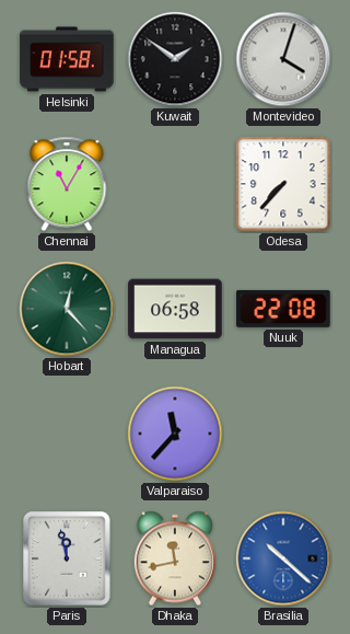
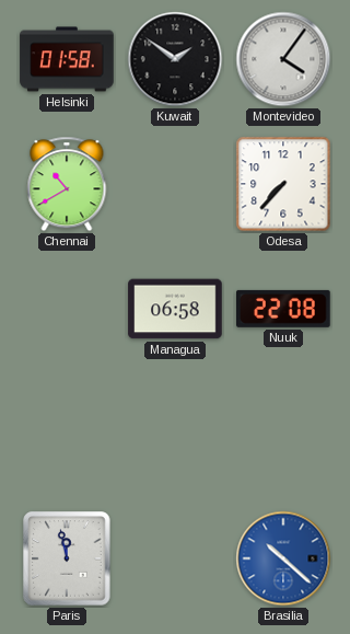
Montevideo: 4:03 -> 4:06
Chennai: 11:05 -> 10:40
Hobart: 12:23 -> none
Valparaiso: 11:37 -> none
Dhaka: 11:43 -> none
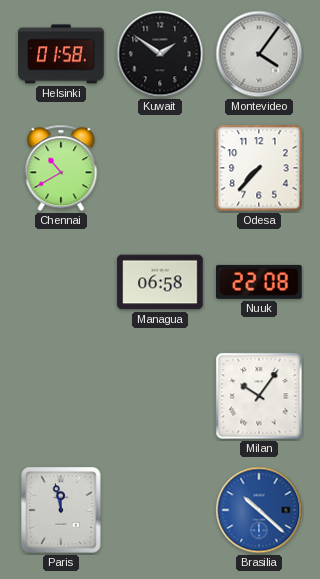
Milan: none -> 10:06
